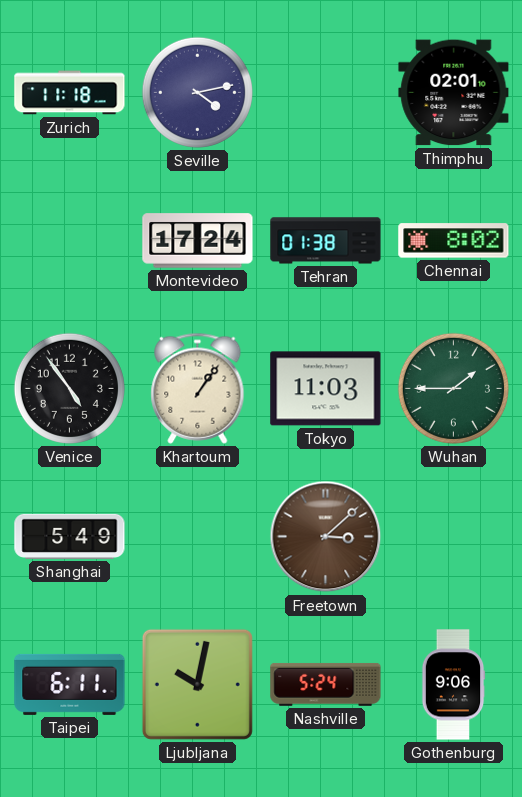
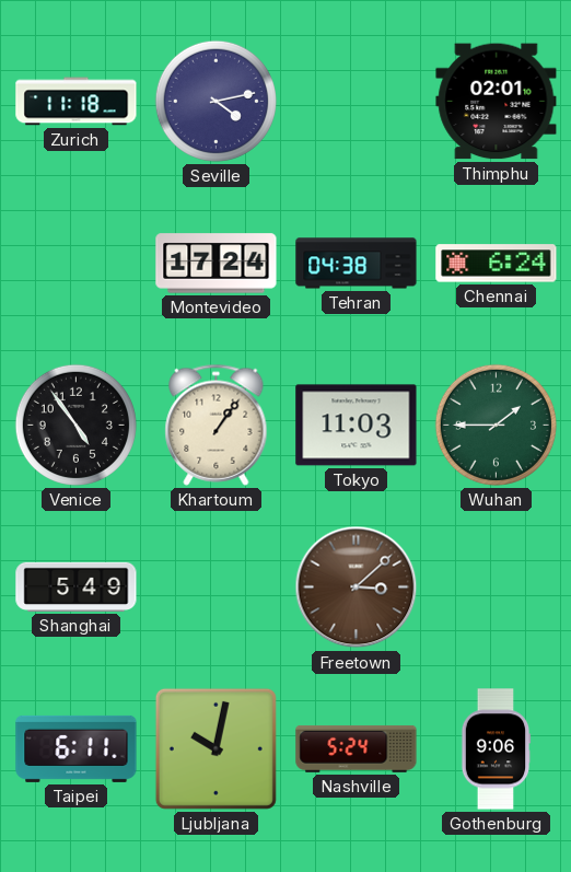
Tehran: 01:38 -> 04:38
Chennai: 8:02 -> 6:24
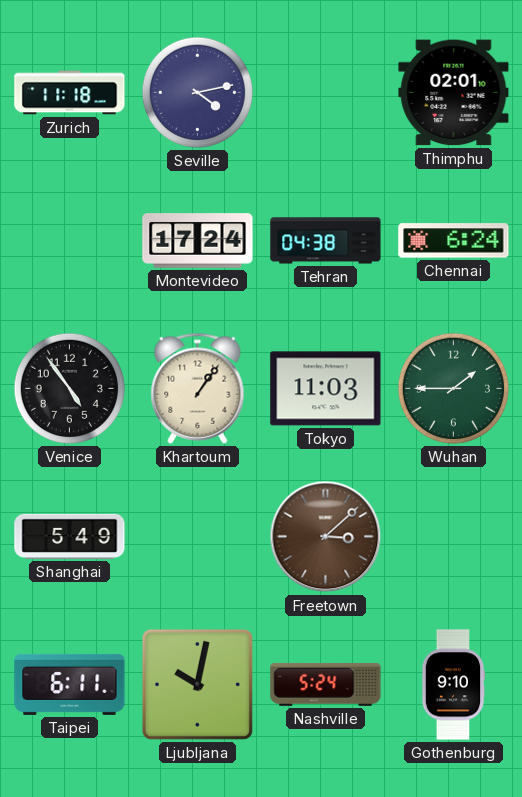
Gothenburg: 9:06 -> 9:10
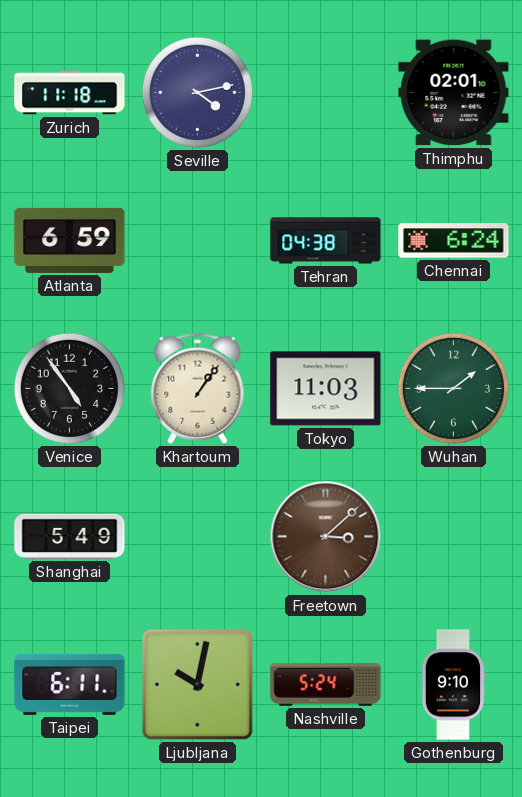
Atlanta: none -> 6:59
Montevideo: 17:24 -> none
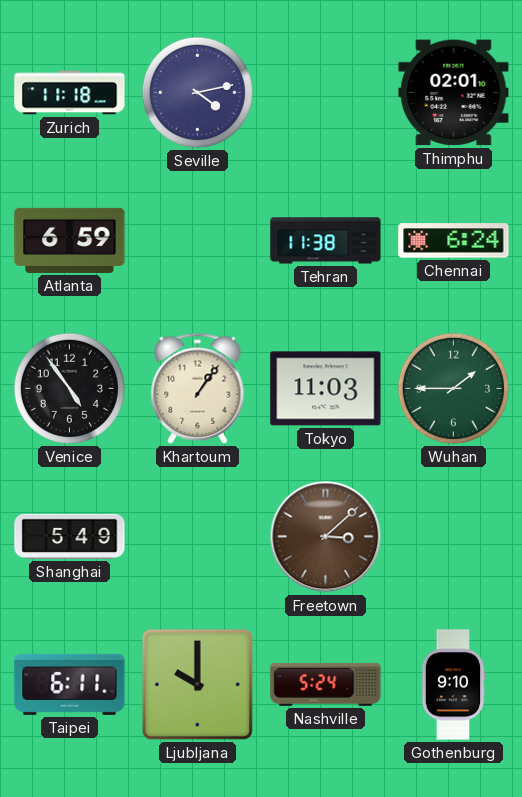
Tehran: 04:38 -> 11:38
Ljubljana: 10:02 -> 10:00
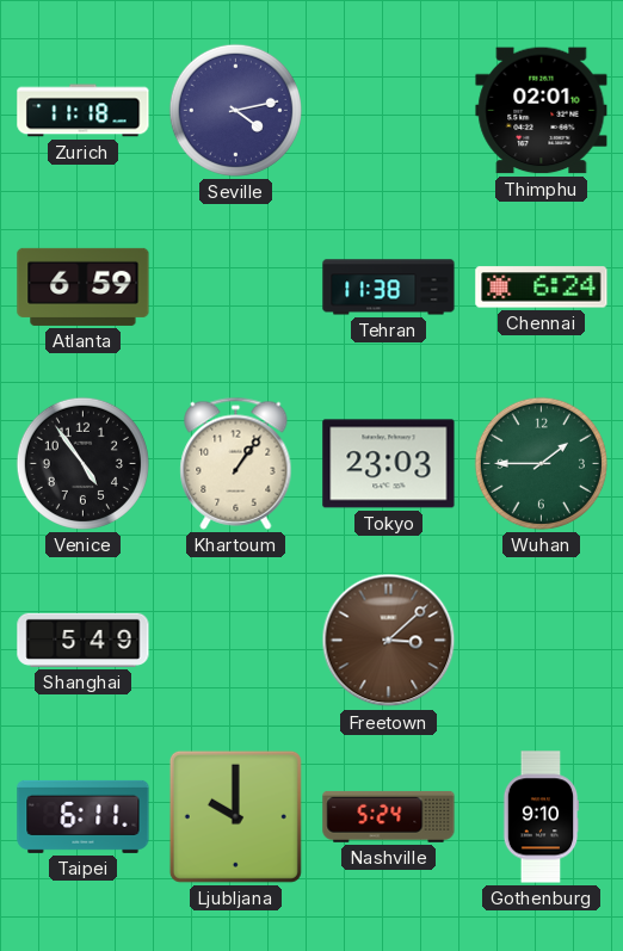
Tokyo: 11:03 -> 23:03
